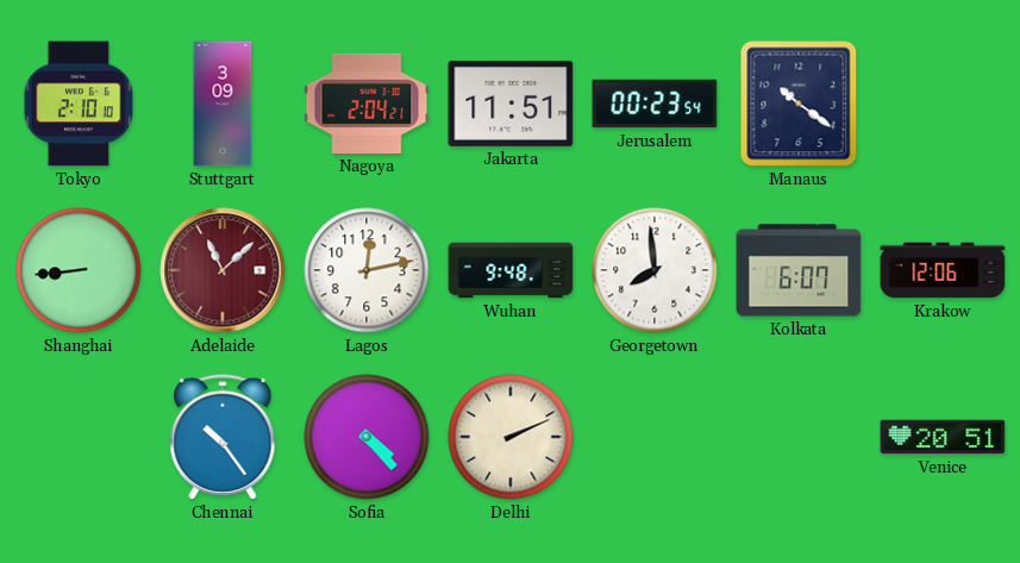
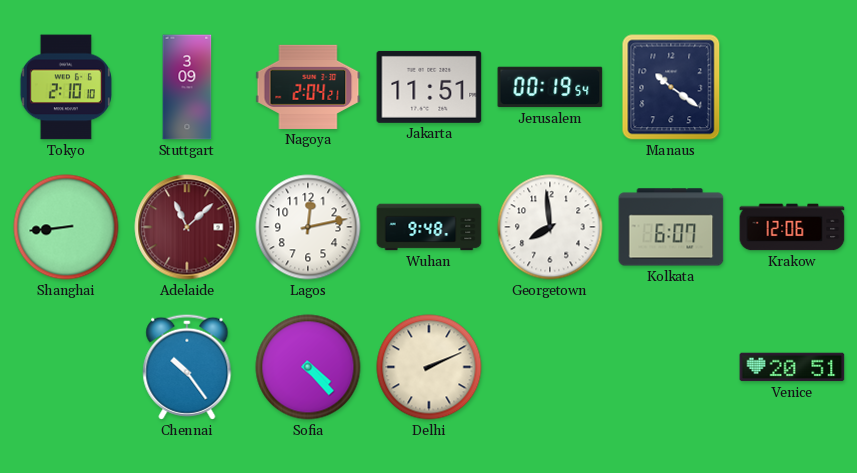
Jerusalem: 00:23 -> 00:19
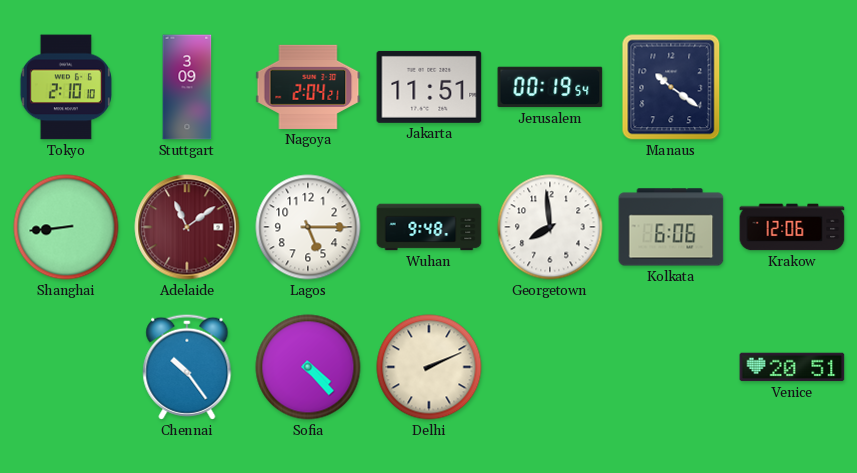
Adelaide: 11:08 -> 11:09
Lagos: 12:13 -> 5:15
Kolkata: 6:07 -> 6:06
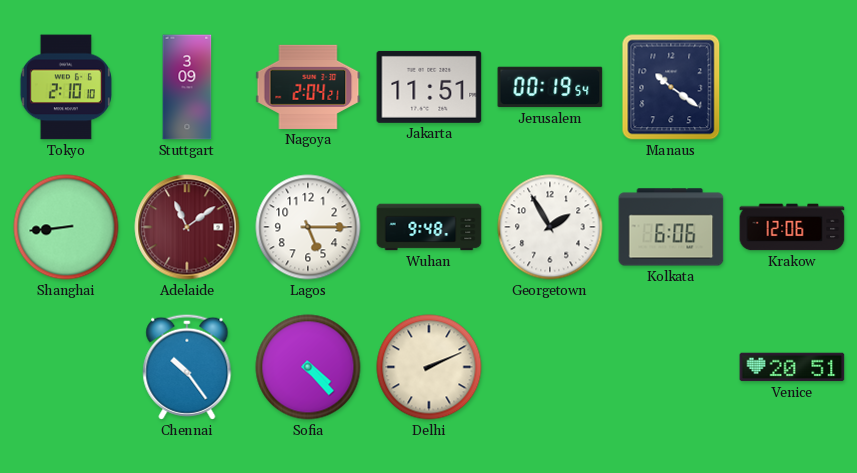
Georgetown: 7:59 -> 1:55
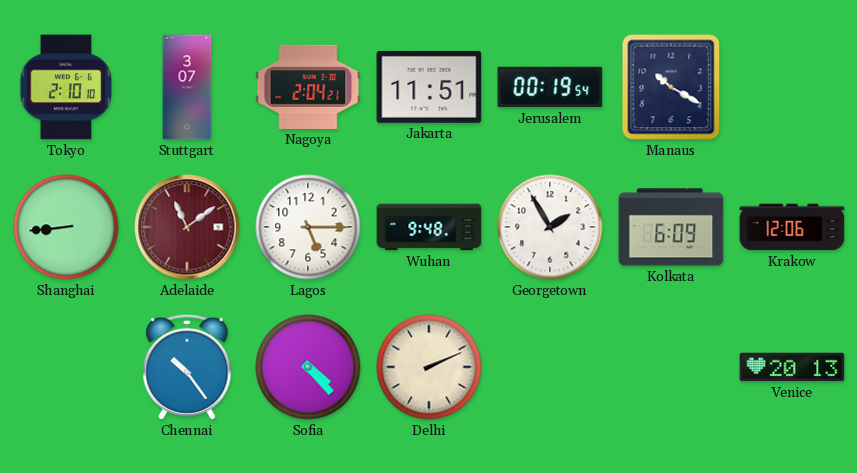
Stuttgart: 3:09 -> 3:07
Manaus: 10:21 -> 10:20
Kolkata: 6:06 -> 6:09
Venice: 20:51 -> 20:13
